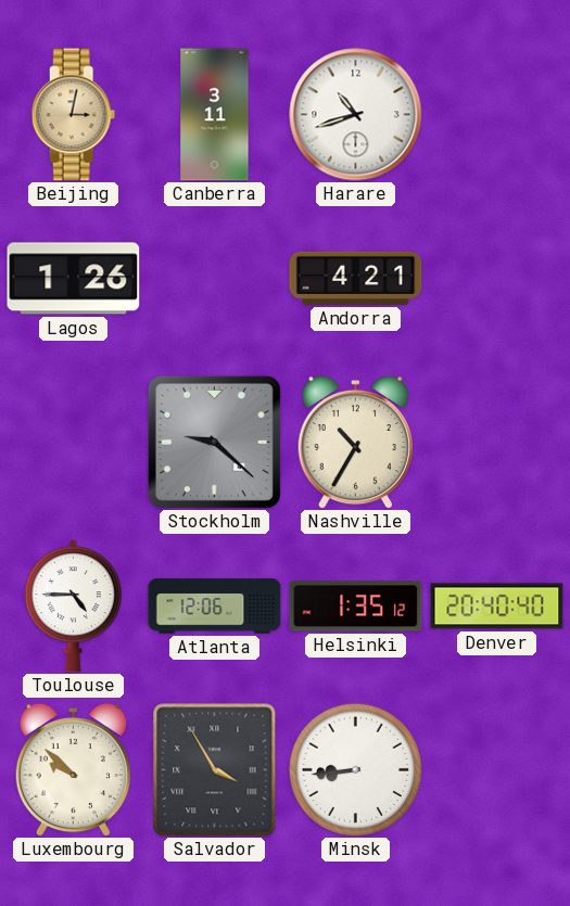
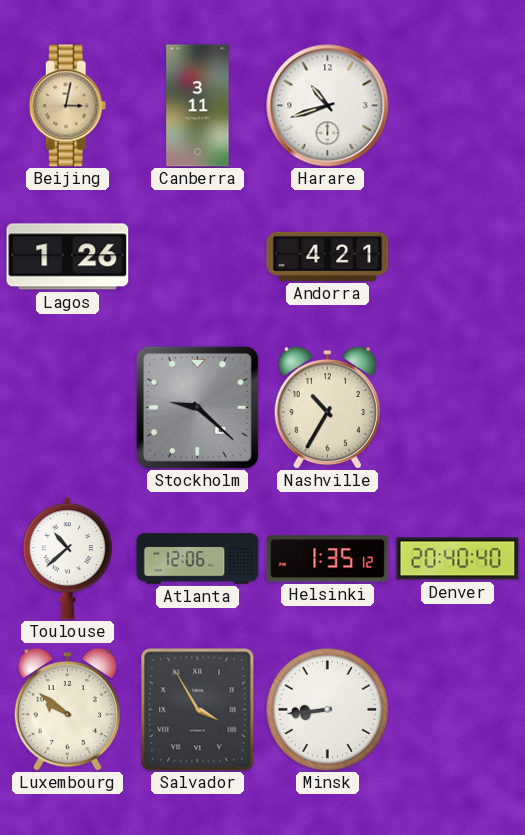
Toulouse: 4:45 -> 10:38
Luxembourg: 9:52 -> 9:51
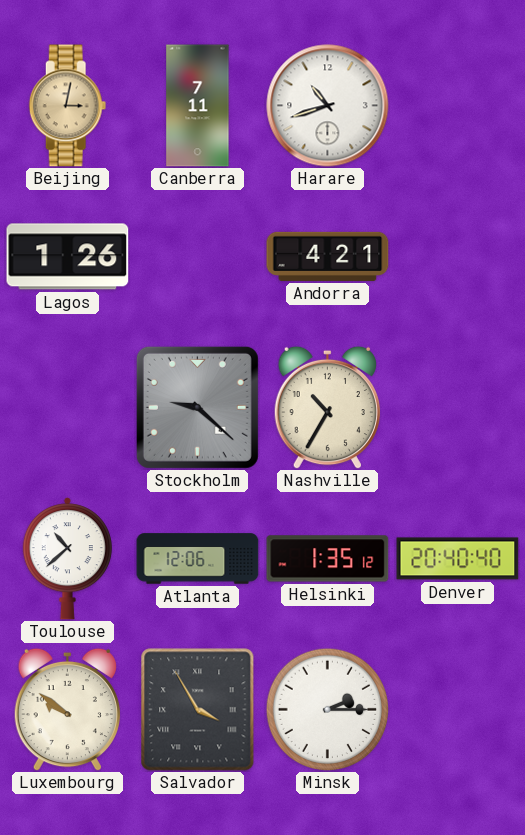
Canberra: 3:11 -> 7:11
Minsk: 8:44 -> 2:15
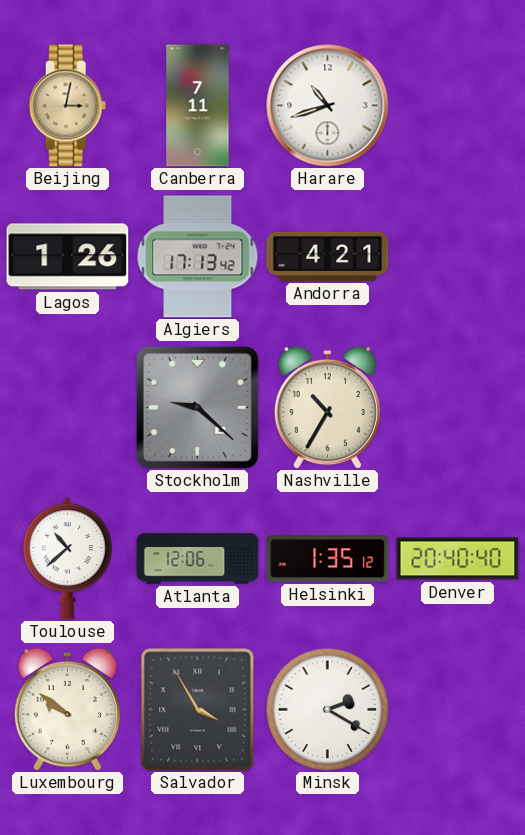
Algiers: none -> 17:13
Minsk: 2:15 -> 2:20
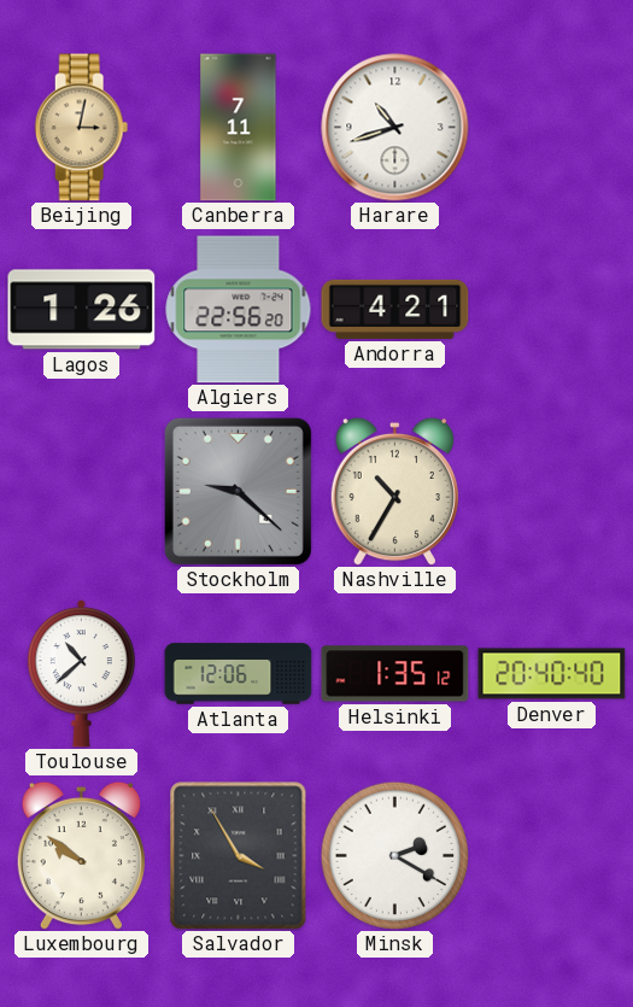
Algiers: 17:13 -> 22:56
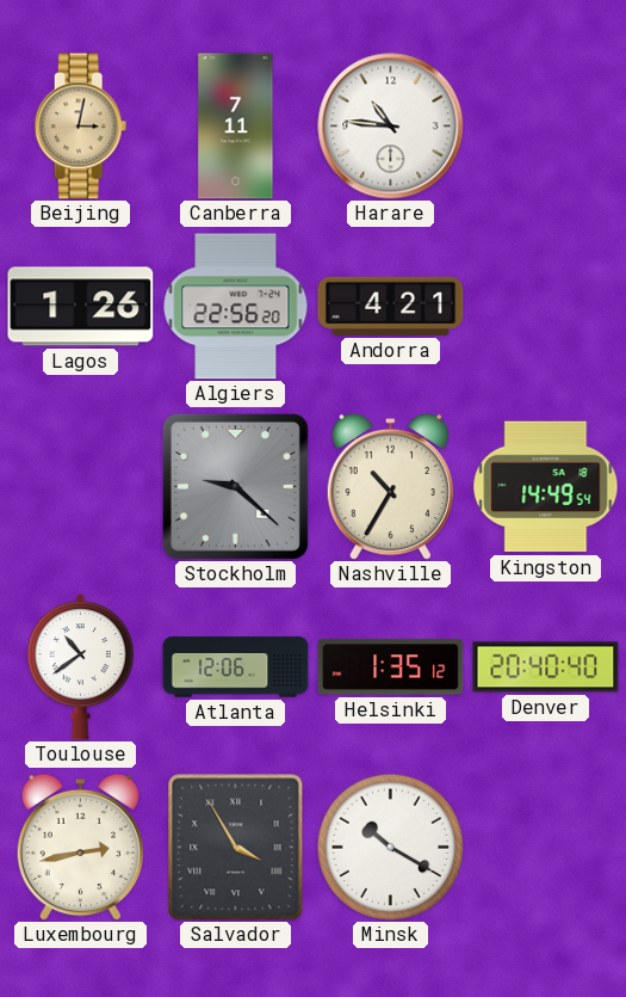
Harare: 10:42 -> 10:46
Kingston: none -> 14:49
Toulouse: 10:38 -> 10:39
Luxembourg: 9:51 -> 2:43
Minsk: 2:20 -> 10:20
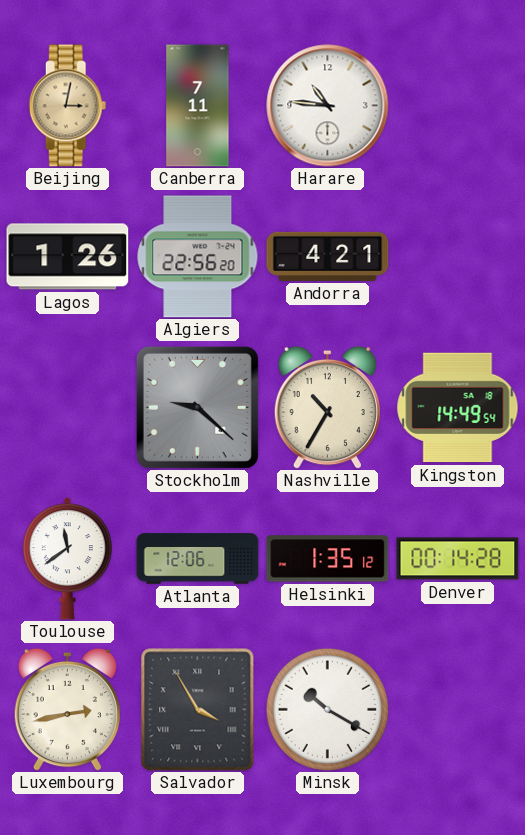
Toulouse: 10:39 -> 11:39
Denver: 20:40 -> 00:14
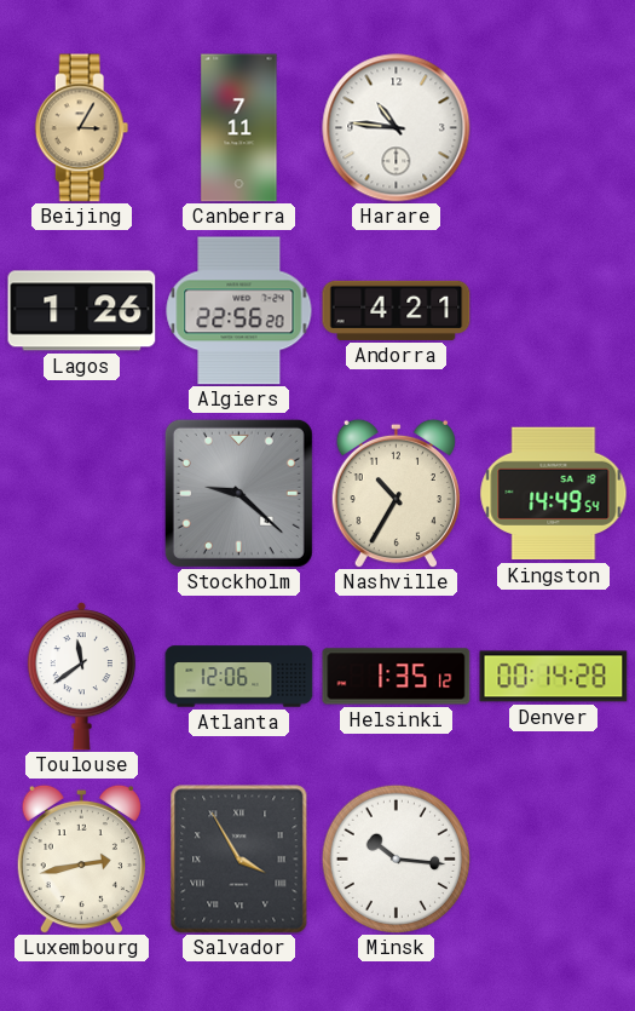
Beijing: 3:02 -> 3:05
Minsk: 10:20 -> 10:16
